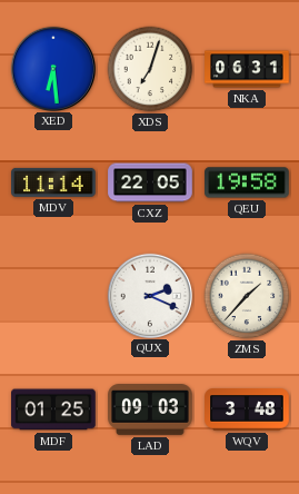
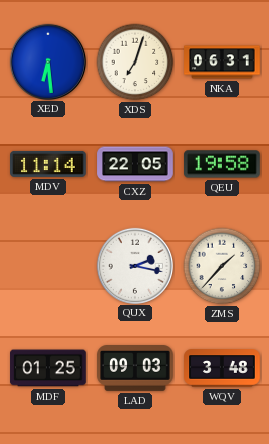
QUX: 2:19 -> 2:17
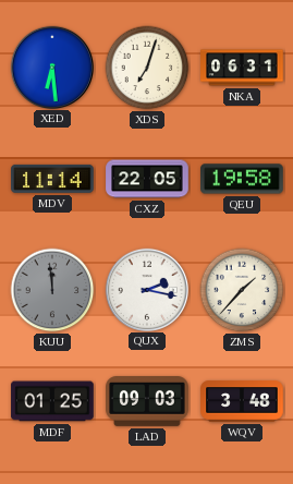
KUU: none -> 11:59
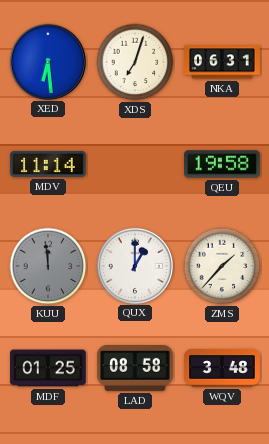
CXZ: 22:05 -> none
QUX: 2:17 -> 1:00
LAD: 09:03 -> 08:58
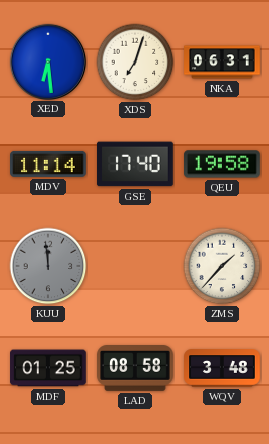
GSE: none -> 17:40
QUX: 1:00 -> none
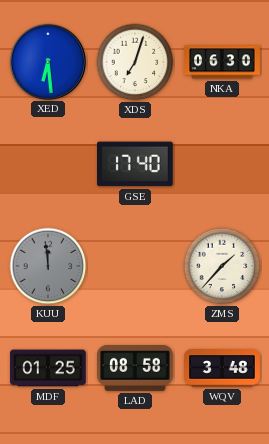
NKA: 06:31 -> 06:30
MDV: 11:14 -> none
QEU: 19:58 -> none
